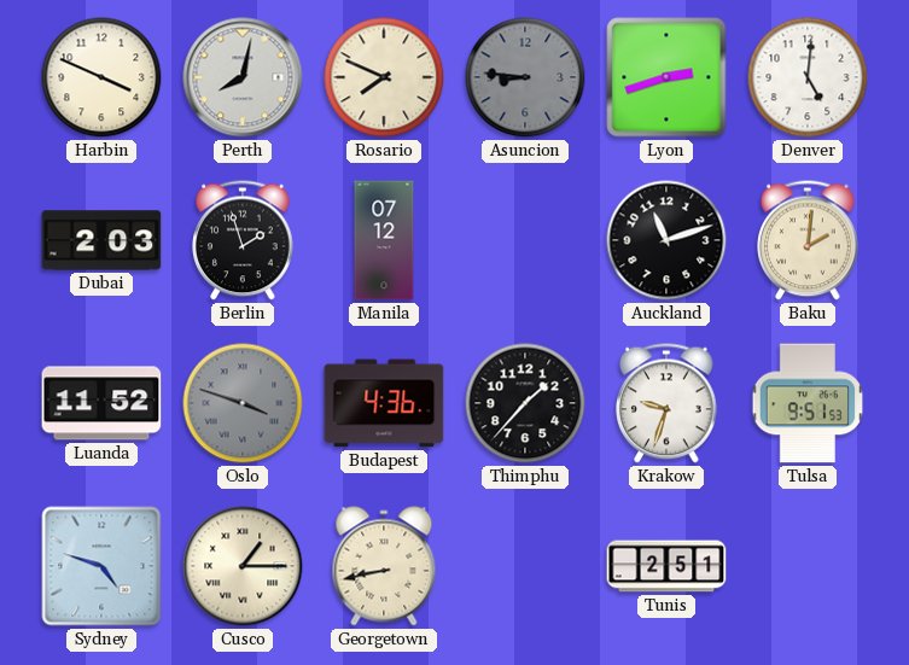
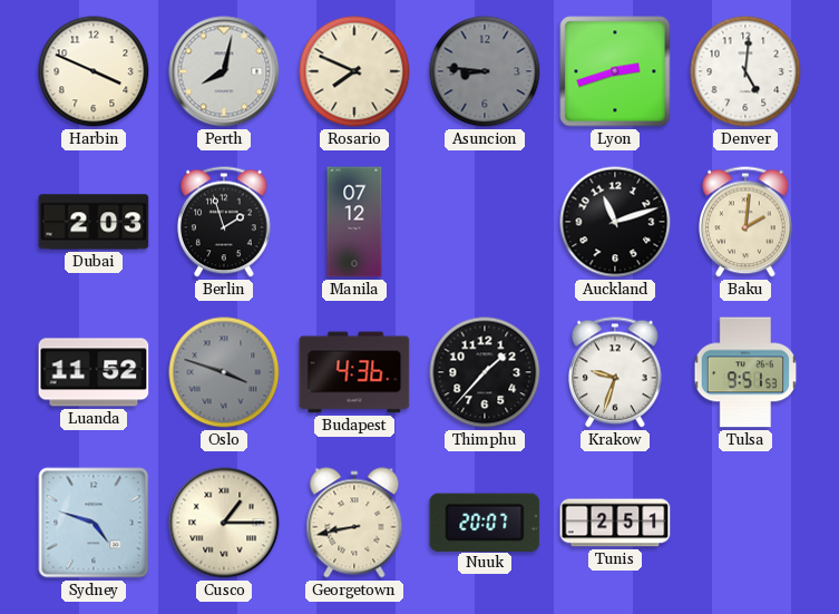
Nuuk: none -> 20:07
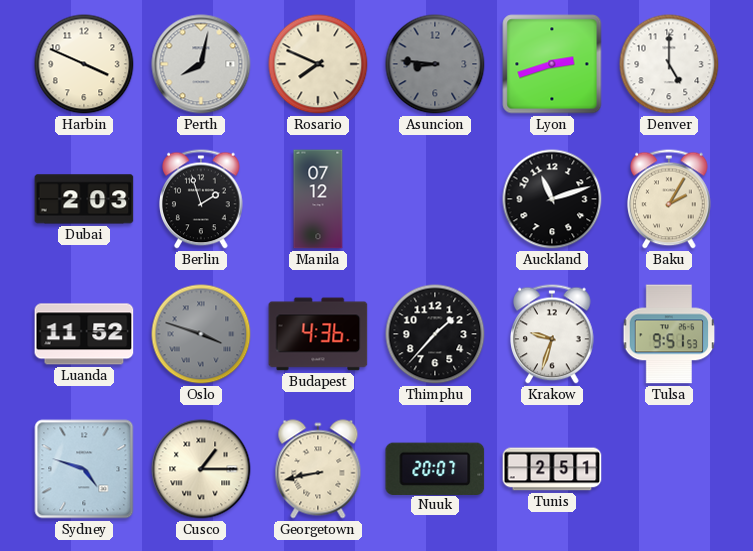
Denver: 5:01 -> 5:00
Baku: 2:01 -> 2:05
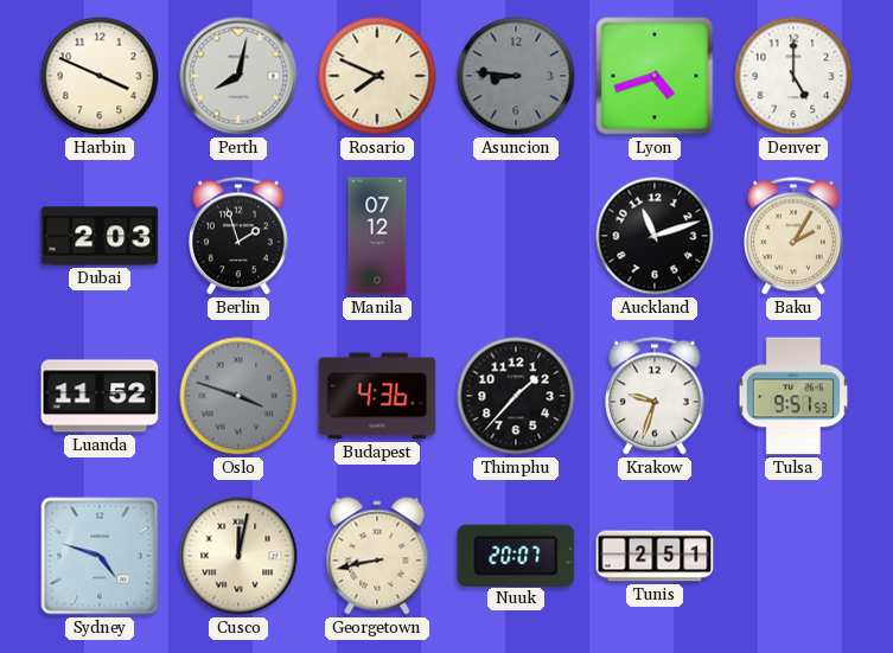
Lyon: 2:42 -> 4:42
Cusco: 1:15 -> 12:02
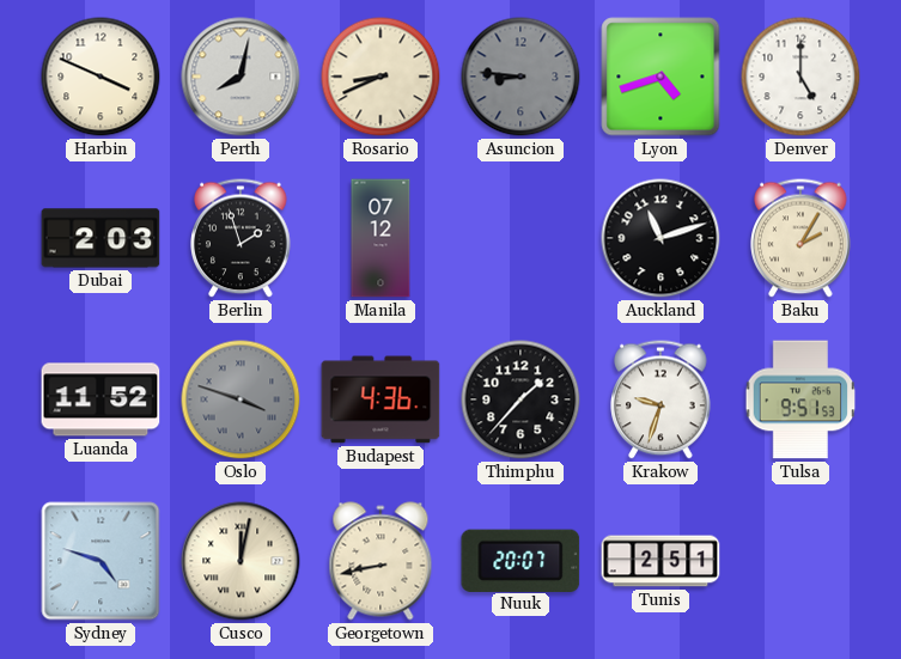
Rosario: 7:49 -> 8:41
